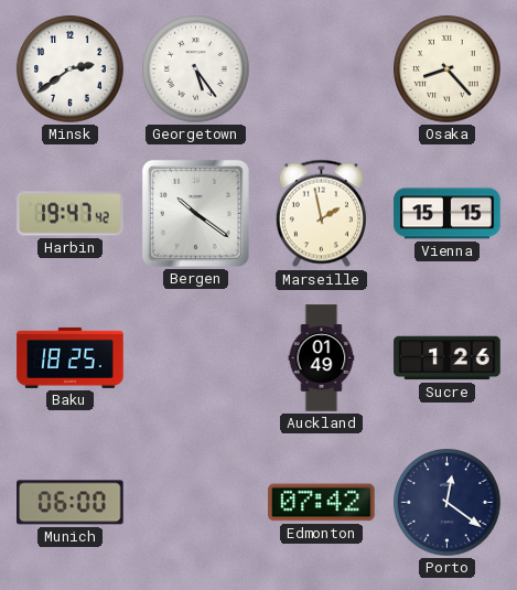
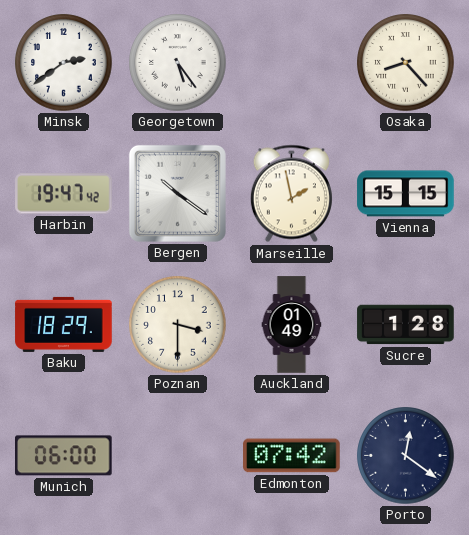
Baku: 18:25 -> 18:29
Poznan: none -> 3:30
Sucre: 1:26 -> 1:28
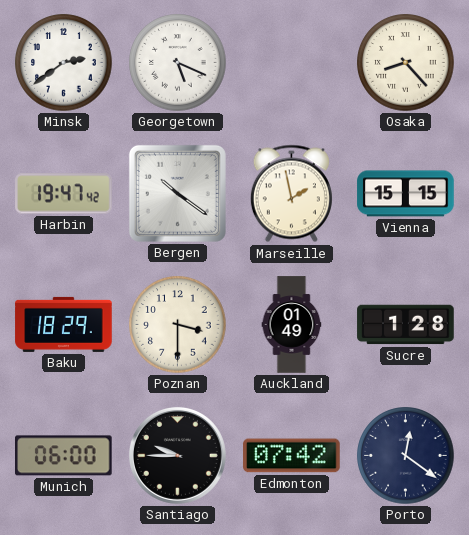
Georgetown: 5:24 -> 5:19
Santiago: none -> 9:45
